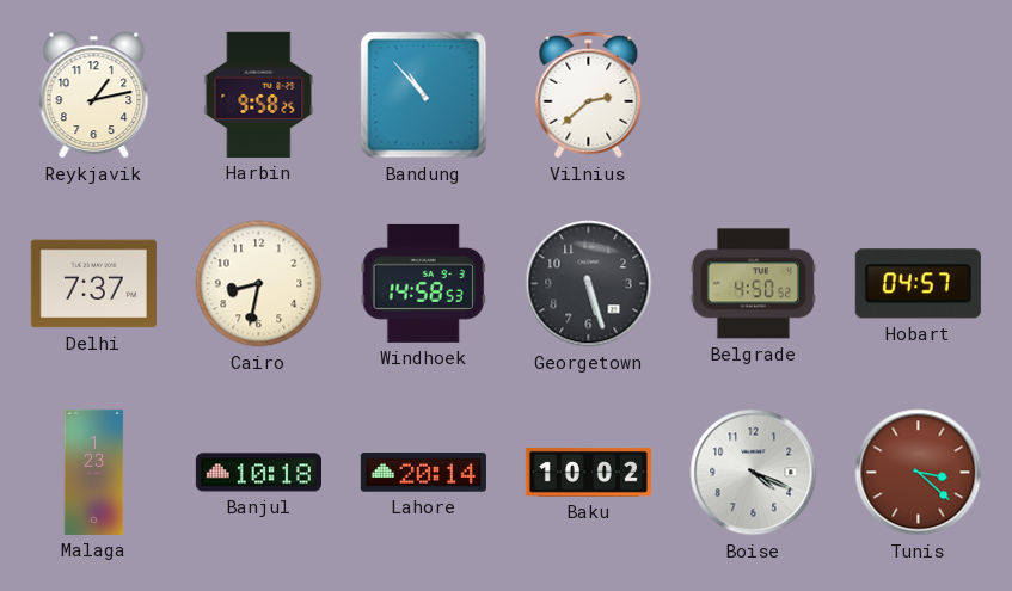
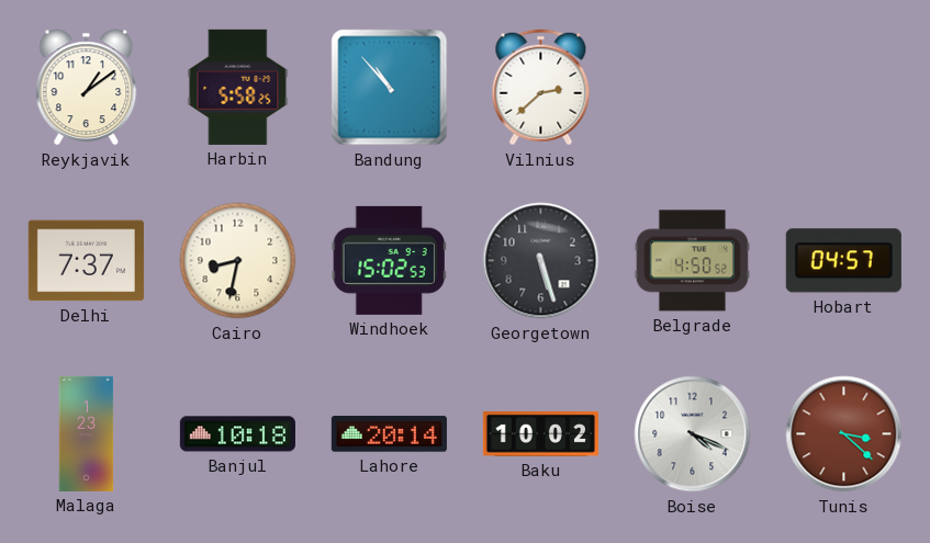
Reykjavik: 1:13 -> 1:09
Harbin: 9:58 -> 5:58
Windhoek: 14:58 -> 15:02
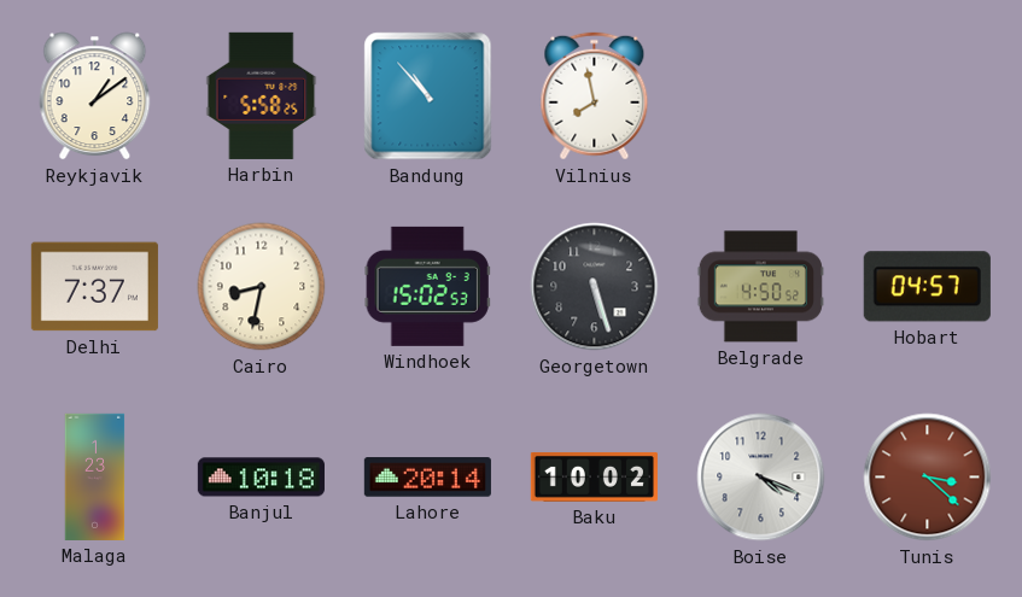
Vilnius: 2:38 -> 7:58
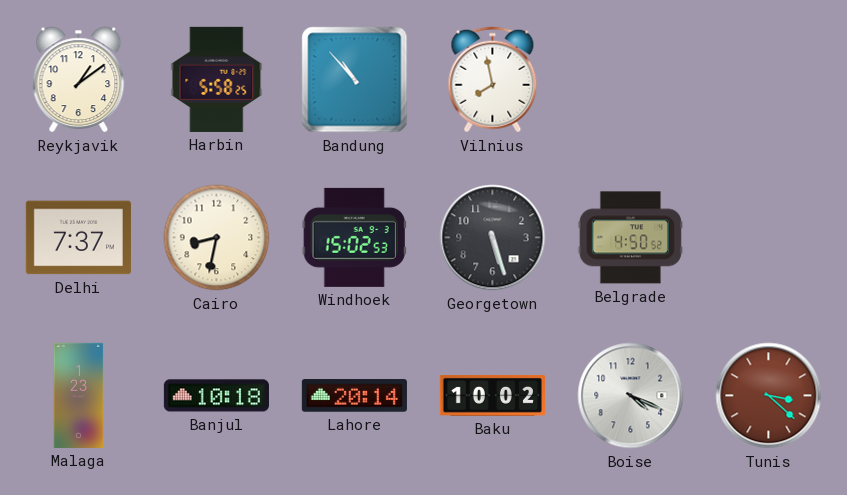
Hobart: 04:57 -> none
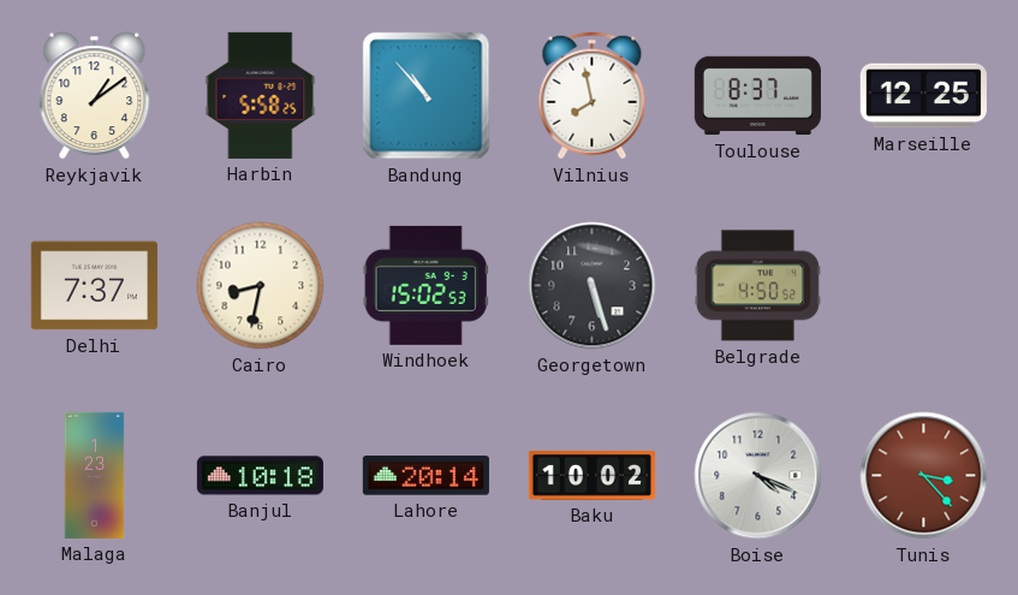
Toulouse: none -> 8:37
Marseille: none -> 12:25
Tunis: 3:22 -> 3:23
